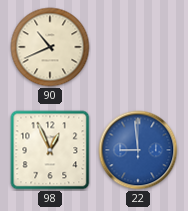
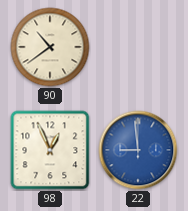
90: 10:41 -> 10:39
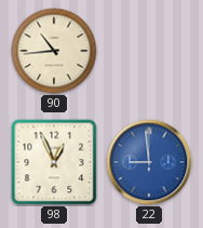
90: 10:39 -> 10:44
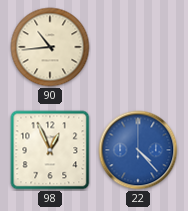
22: 8:59 -> 4:23
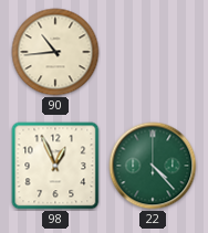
22 dial: blue -> green
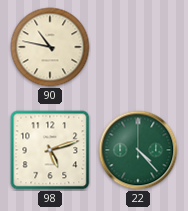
90: 10:44 -> 10:47
98: 12:56 -> 5:12
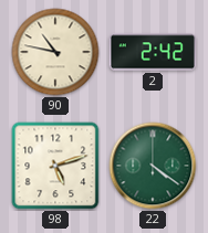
2: none -> 2:42
22: 4:23 -> 4:21
